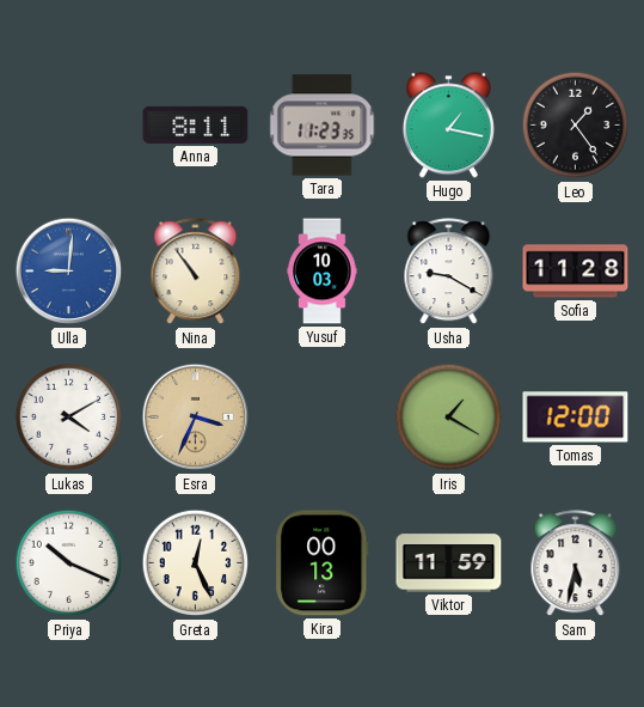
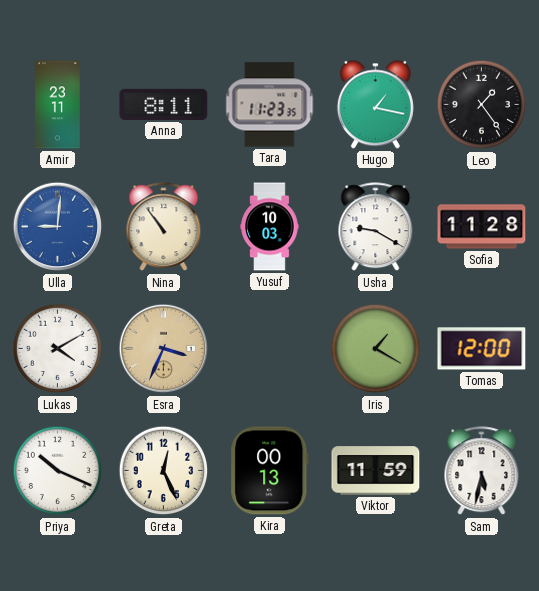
Amir: none -> 23:11
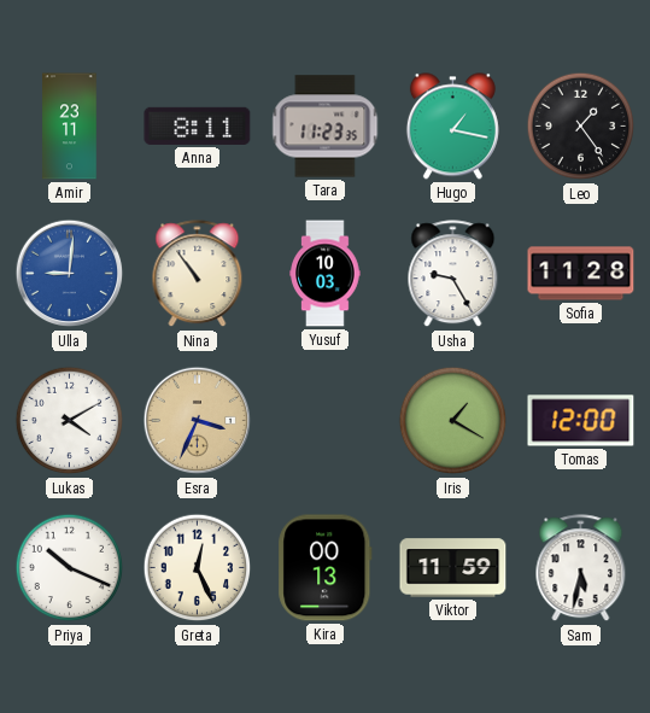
Usha: 9:20 -> 9:25
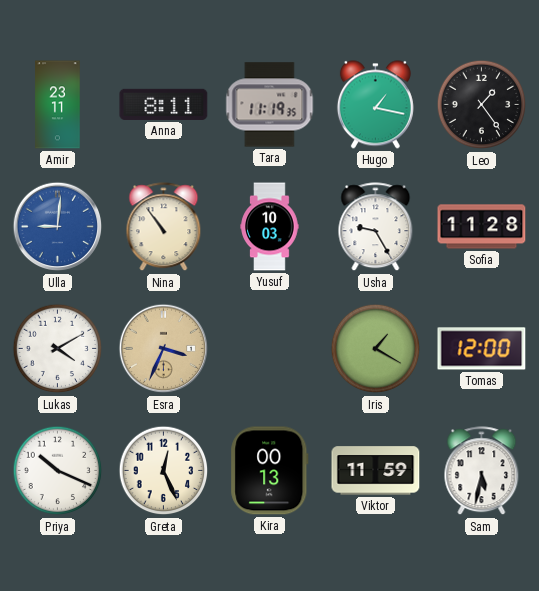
Tara: 11:23 -> 11:19
